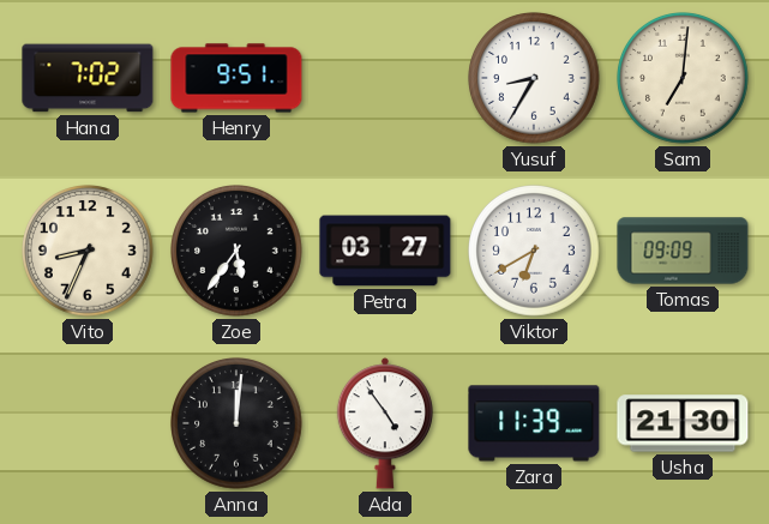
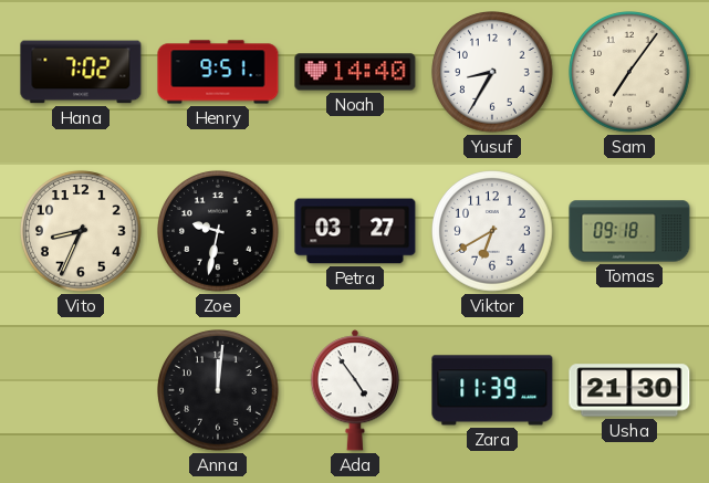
Noah: none -> 14:40
Sam: 7:01 -> 7:06
Zoe: 5:36 -> 9:32
Tomas: 09:09 -> 09:18
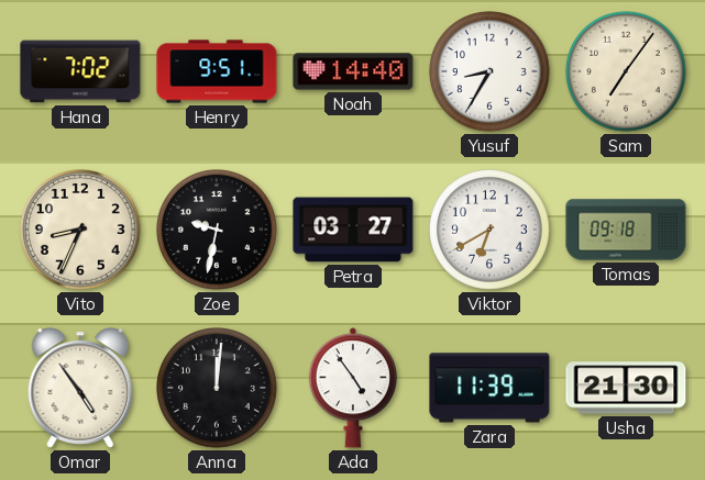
Omar: none -> 4:54
